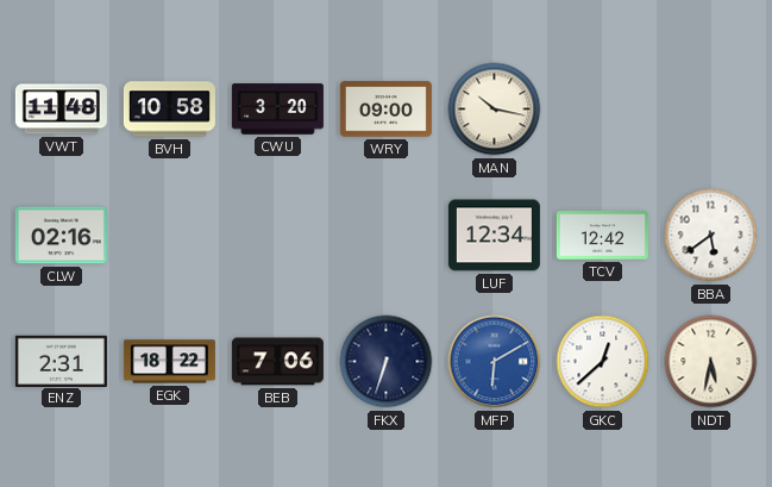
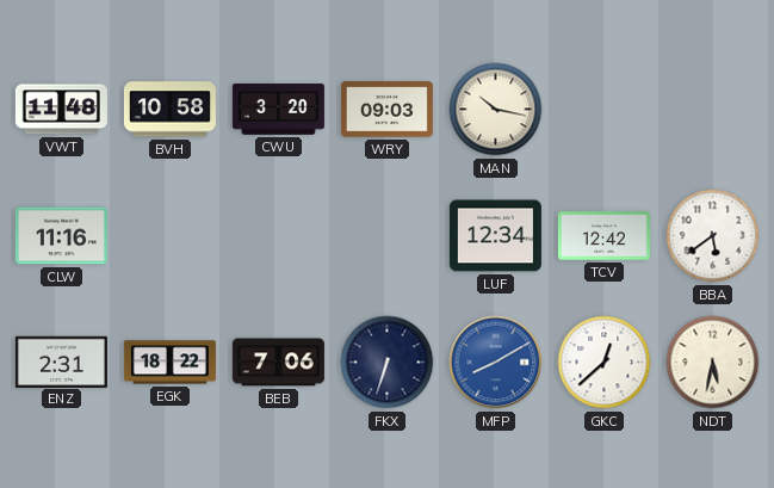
WRY: 09:00 -> 09:03
CLW: 02:16 -> 11:16
MFP: 6:10 -> 8:10
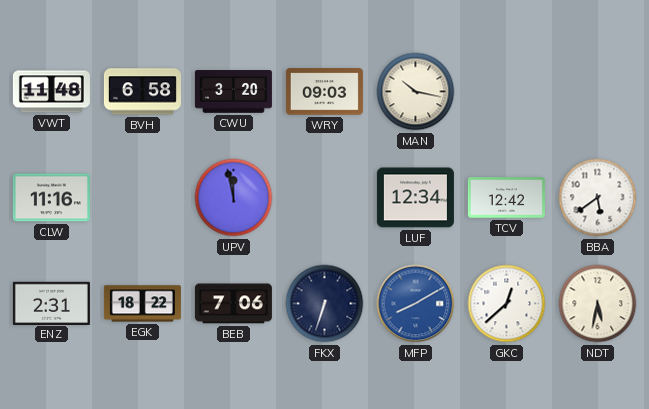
BVH: 10:58 -> 6:58
UPV: none -> 11:58
